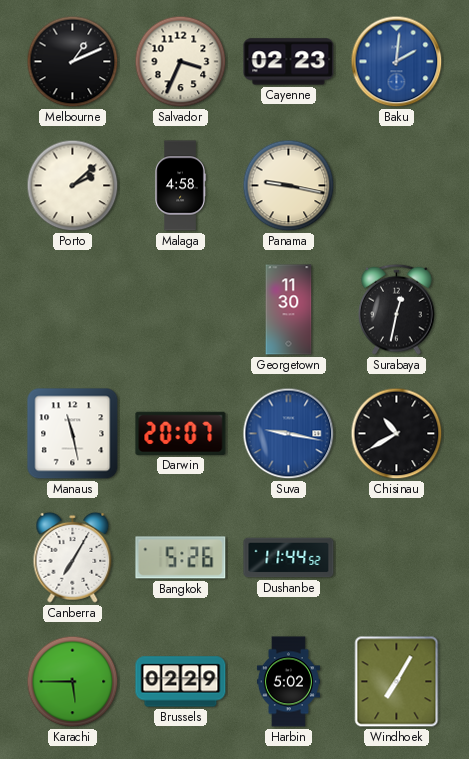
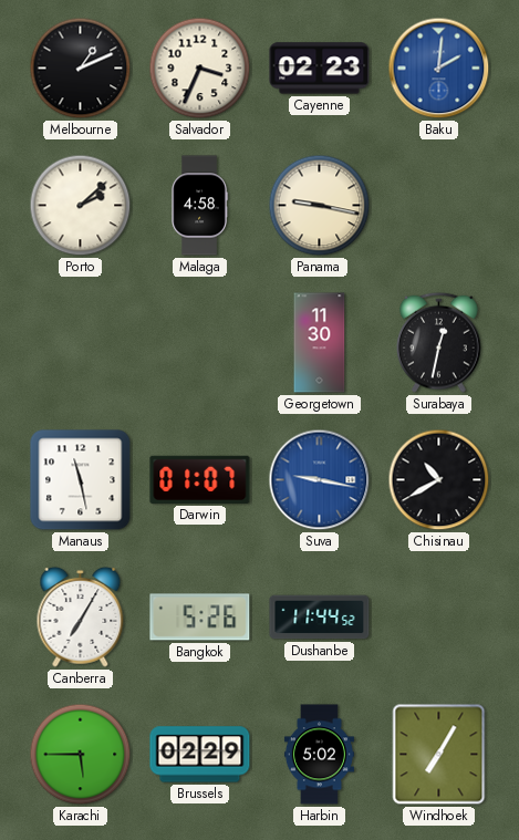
Darwin: 20:07 -> 01:07
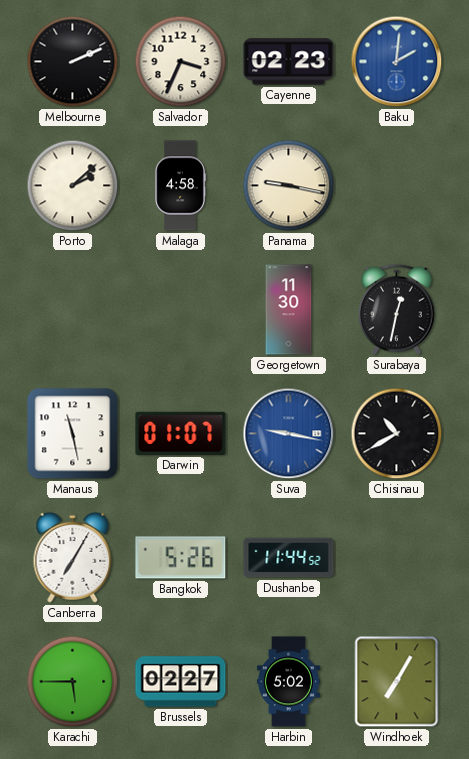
Melbourne: 1:11 -> 2:11
Brussels: 02:29 -> 02:27
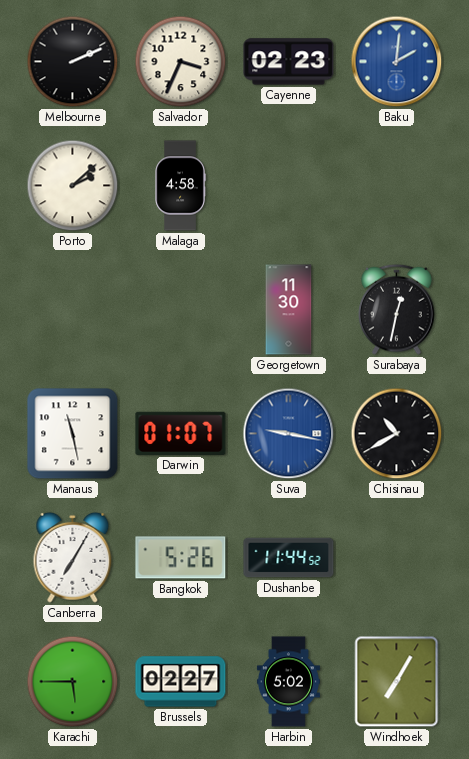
Panama: 9:17 -> none
